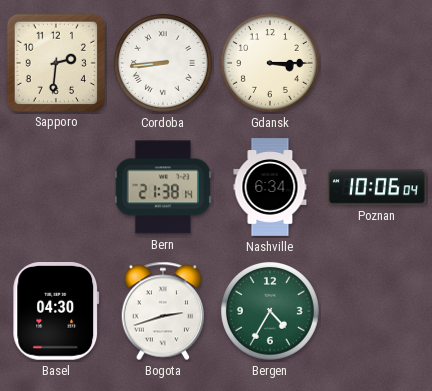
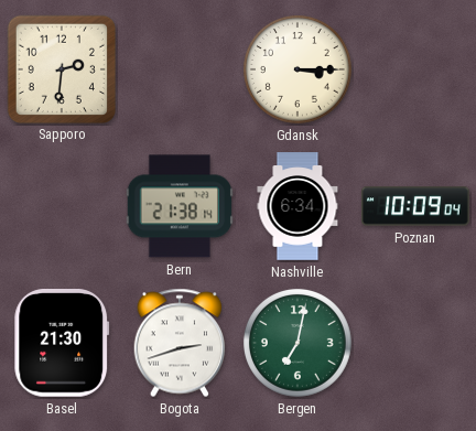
Cordoba: 8:44 -> none
Poznan: 10:06 -> 10:09
Basel: 04:30 -> 21:30
Bergen: 4:35 -> 7:02
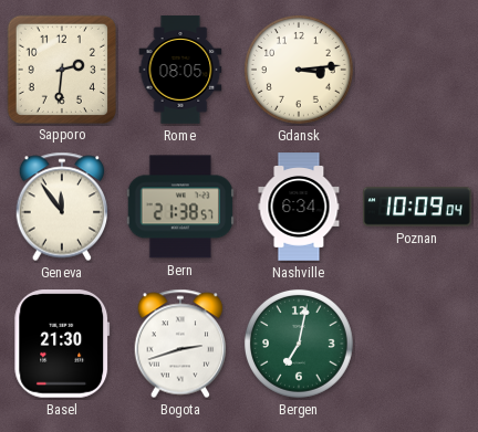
Rome: none -> 08:05
Gdansk: 3:15 -> 3:14
Geneva: none -> 11:54
Bern: 21:38:14 -> 21:38:57
